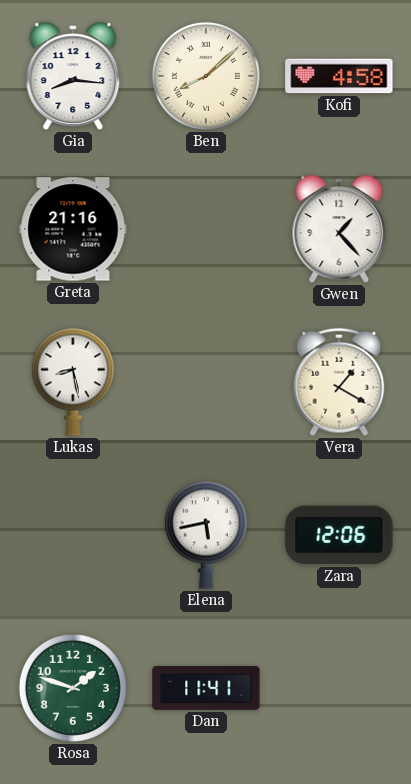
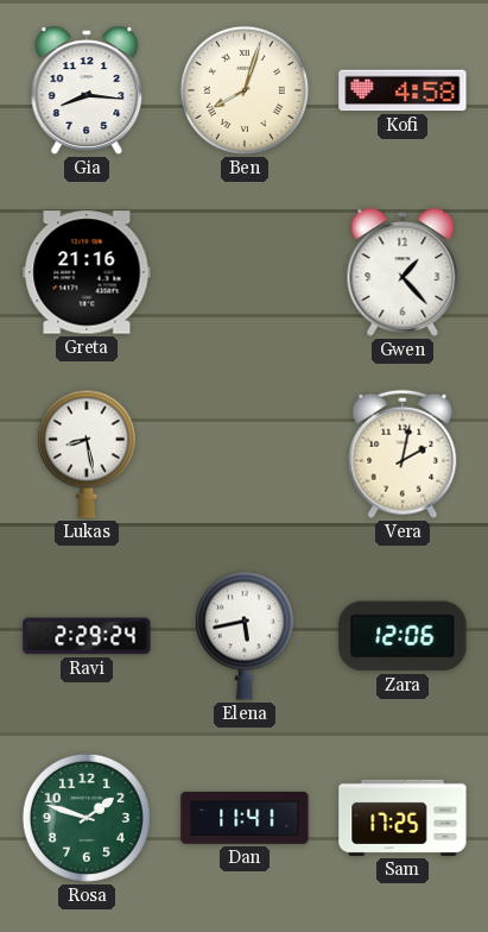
Ben: 8:08 -> 8:03
Vera: 1:20 -> 2:02
Ravi: none -> 2:29
Sam: none -> 17:25
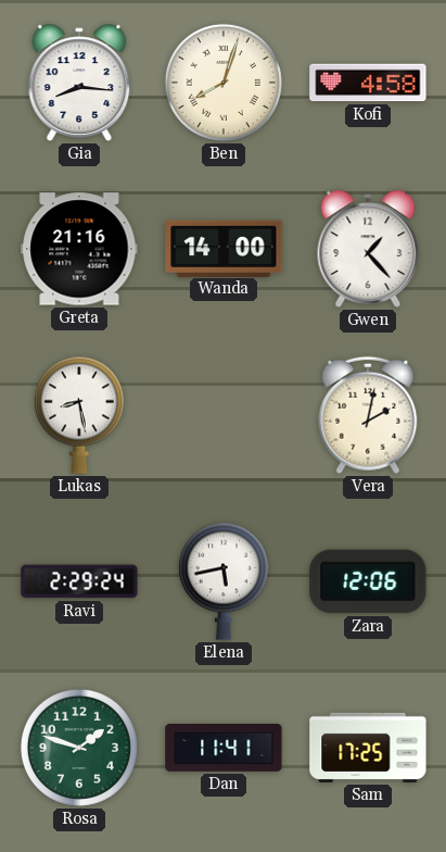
Wanda: none -> 14:00
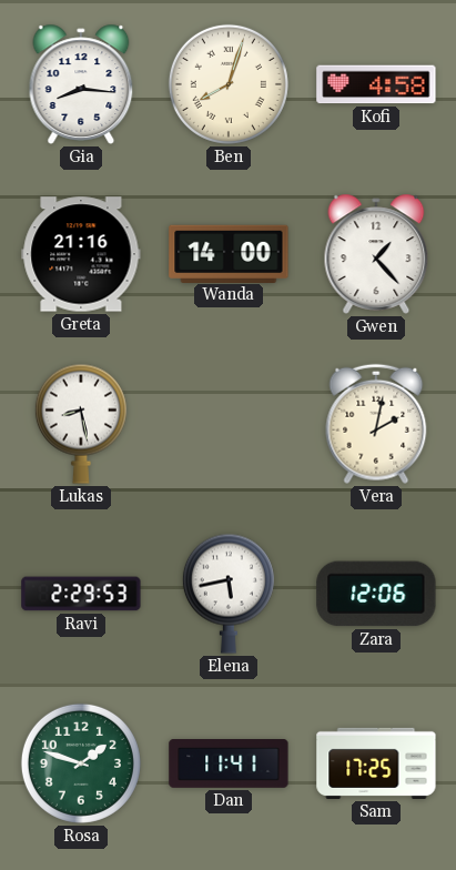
Ravi: 2:29:24 -> 2:29:53
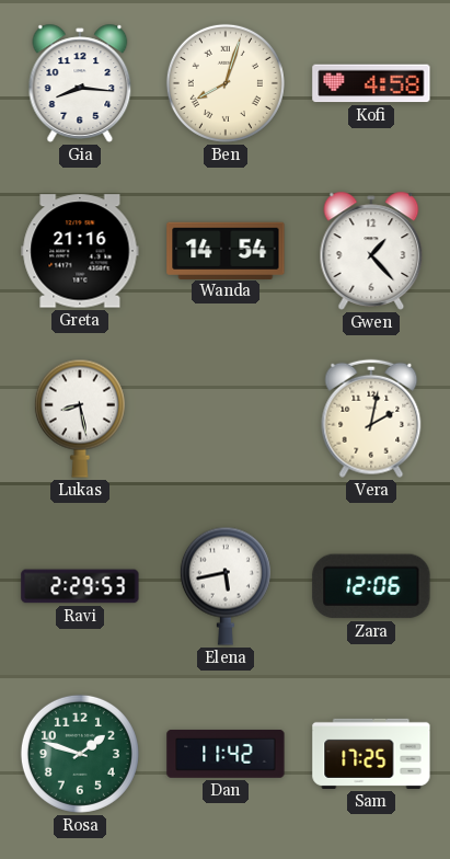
Wanda: 14:00 -> 14:54
Dan: 11:41 -> 11:42
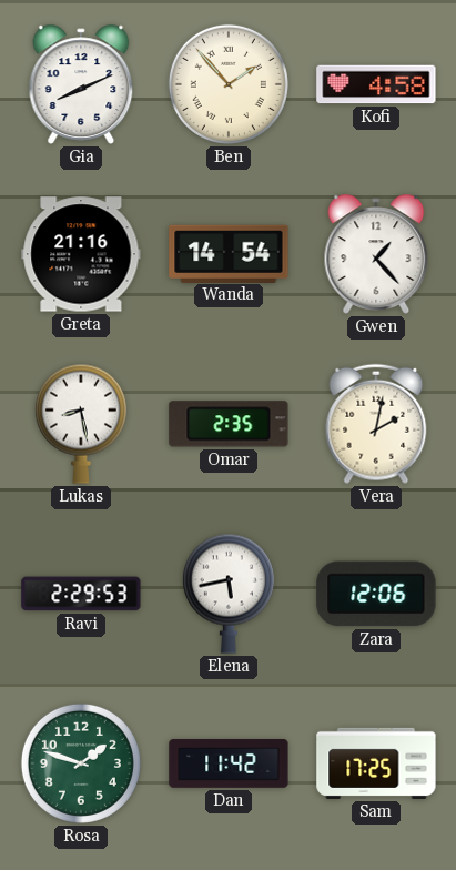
Gia: 8:16 -> 8:11
Ben: 8:03 -> 1:53
Omar: none -> 2:35
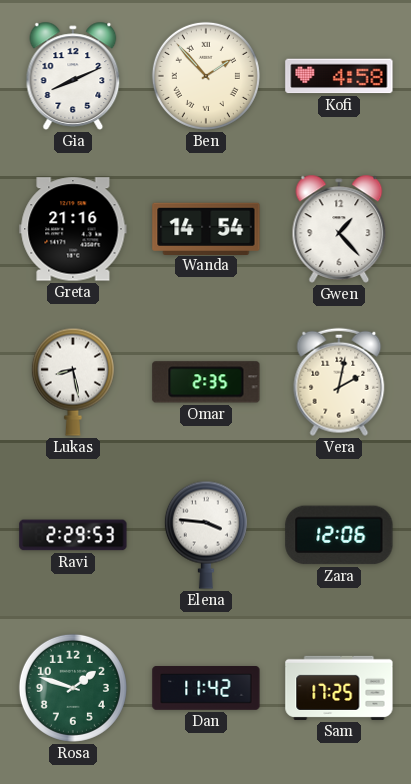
Elena: 5:43 -> 3:46
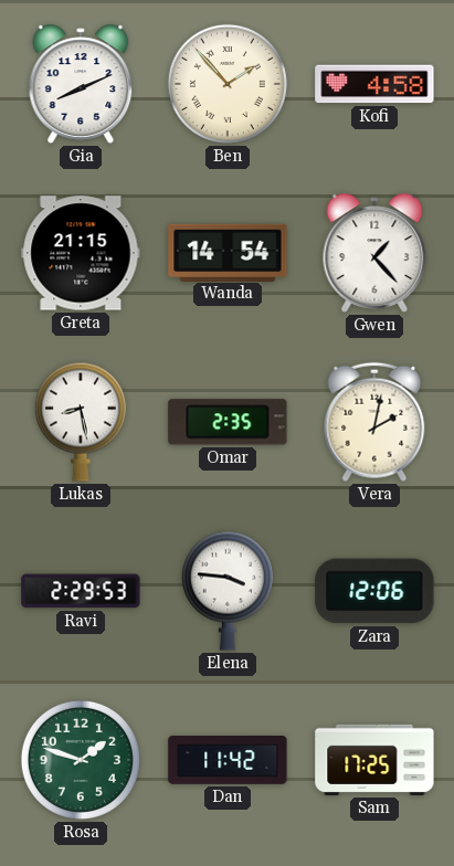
Greta: 21:16 -> 21:15
